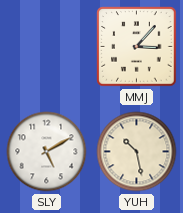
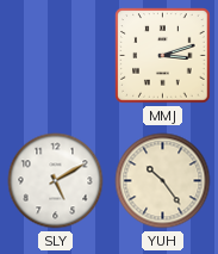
MMJ: 3:07 -> 3:12
YUH: 10:28 -> 10:24
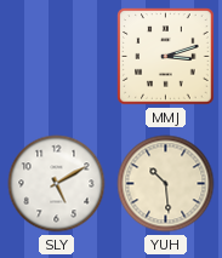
YUH: 10:24 -> 10:29
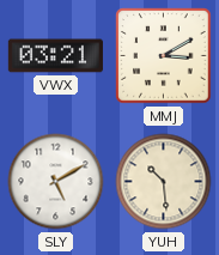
VWX: none -> 03:21
MMJ: 3:12 -> 3:10
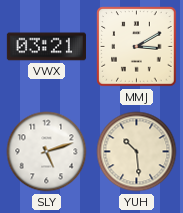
SLY: 5:10 -> 5:12
